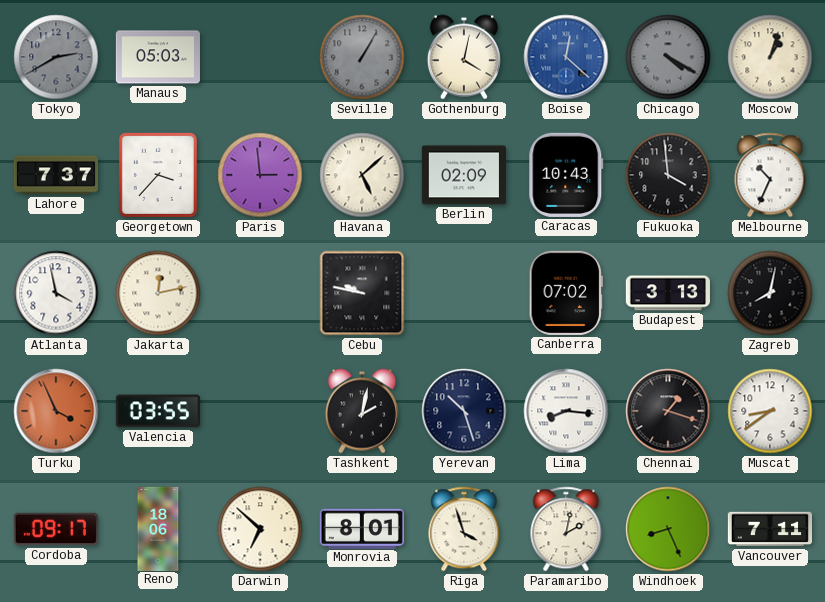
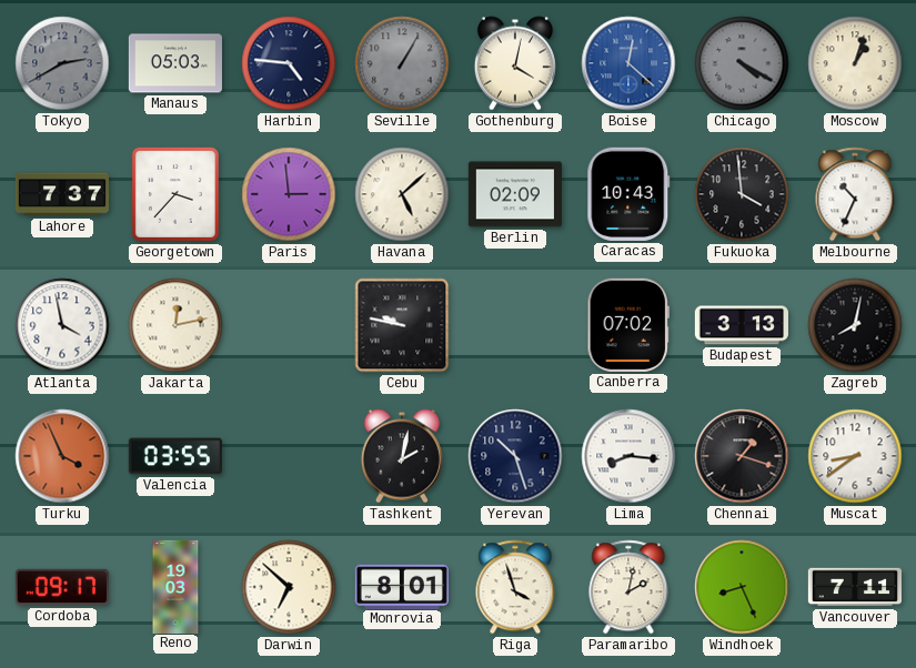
Harbin: none -> 4:46
Reno: 18:06 -> 19:03
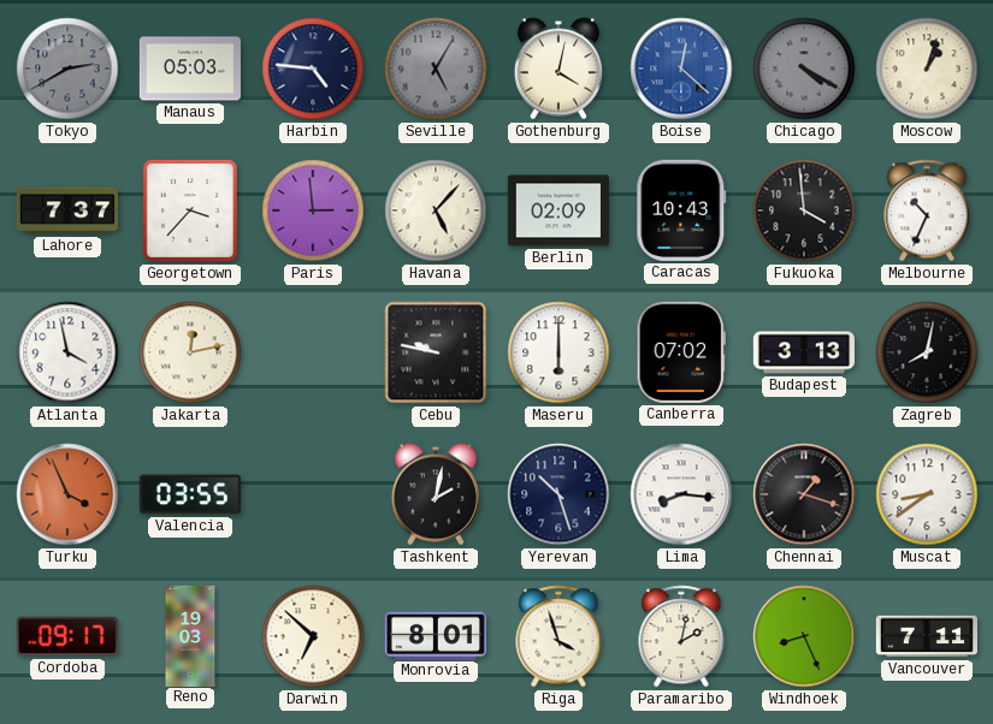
Seville: 1:05 -> 5:05
Havana: 5:08 -> 5:07
Maseru: none -> 6:00
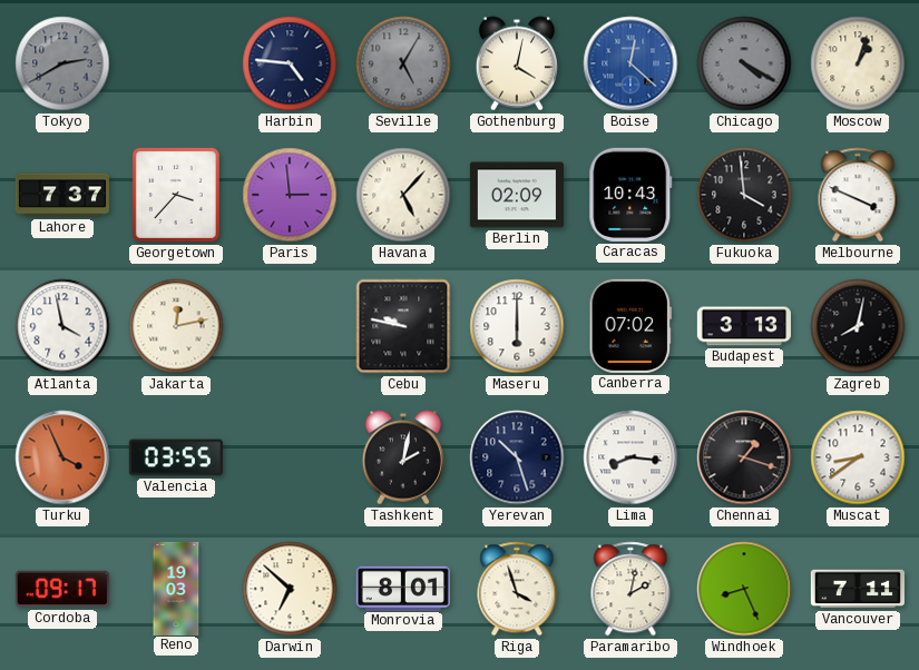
Manaus: 05:03 -> none
Melbourne: 10:34 -> 3:49
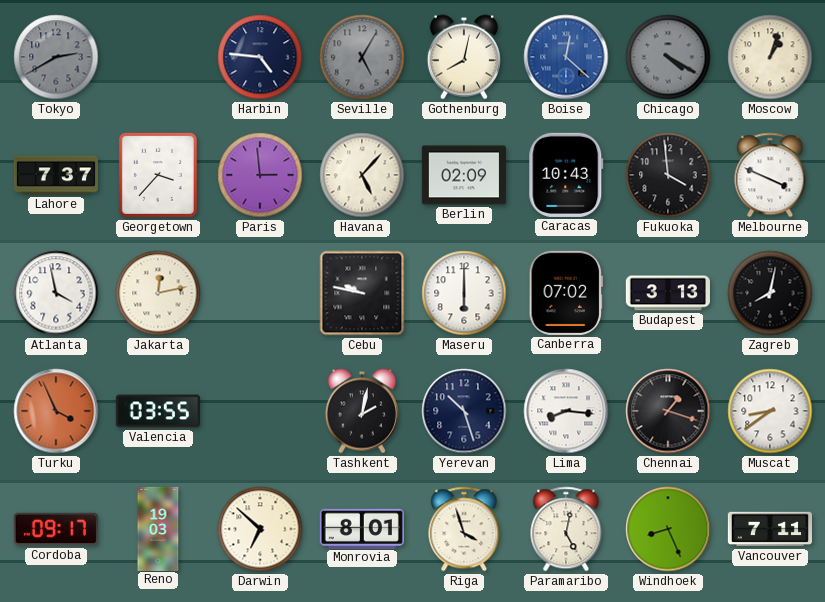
Gothenburg: 4:02 -> 8:02
Paramaribo: 2:02 -> 5:02
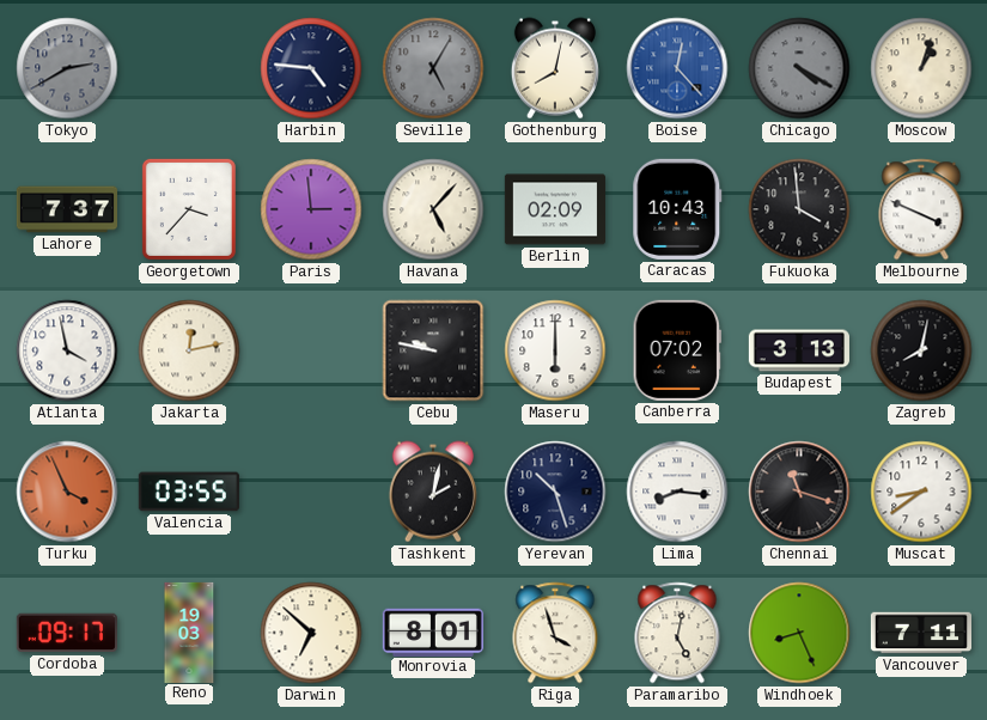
Boise: 12:22 -> 12:23
Chennai: 1:18 -> 11:18
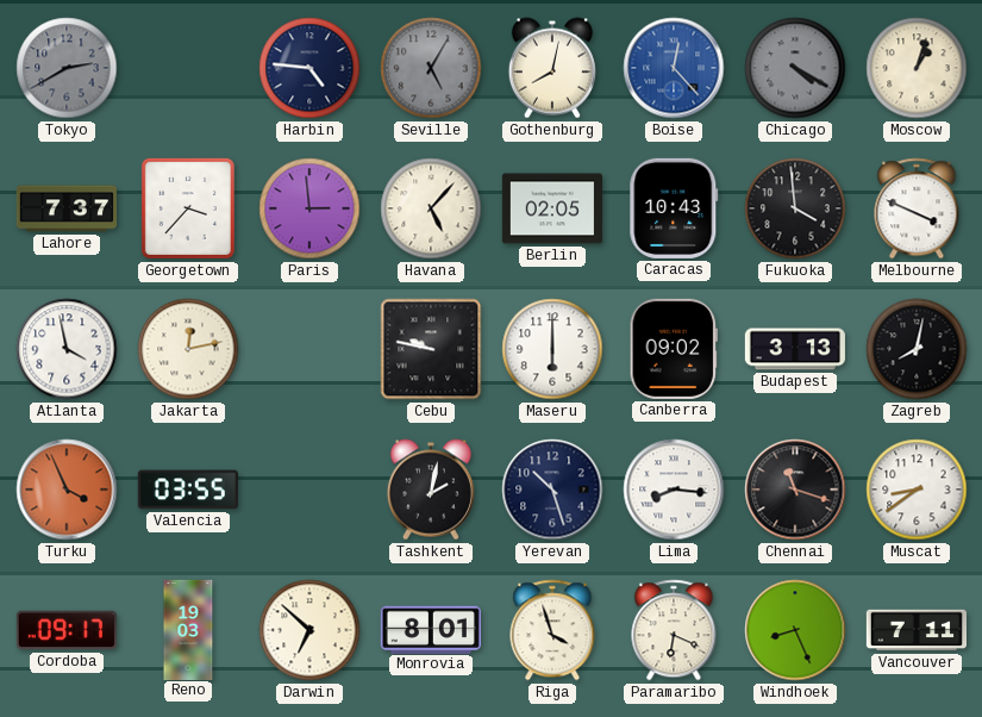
Berlin: 02:09 -> 02:05
Canberra: 07:02 -> 09:02
Paramaribo: 5:02 -> 6:19
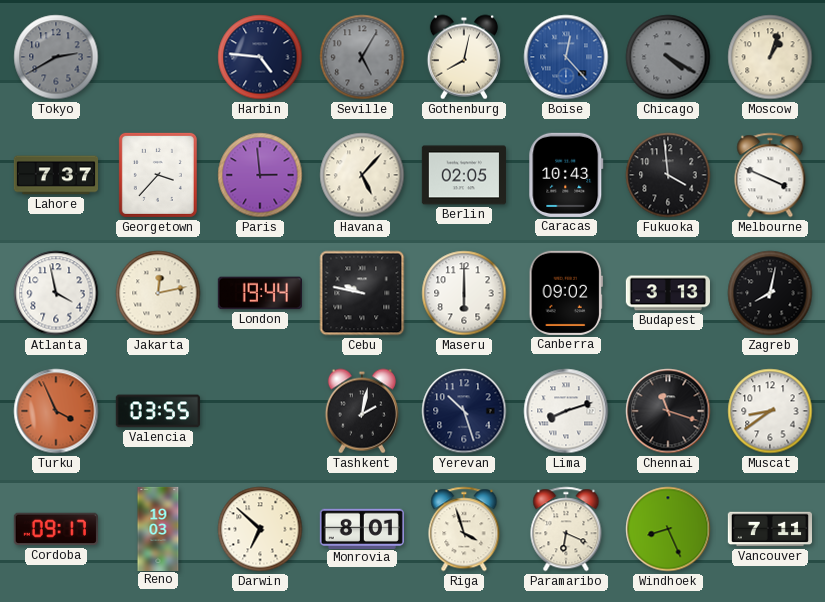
London: none -> 19:44
Lima: 8:16 -> 8:12
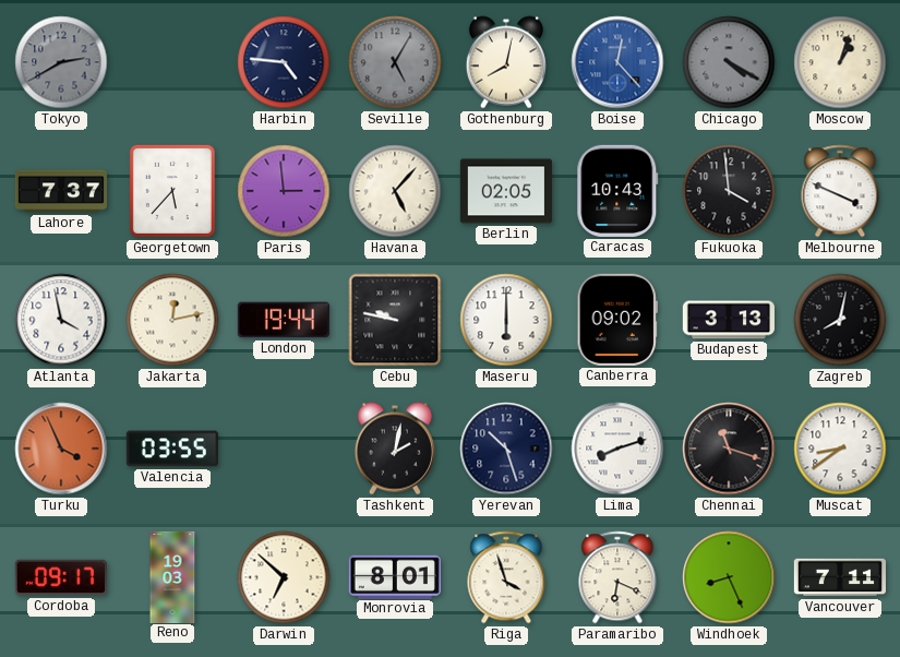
Georgetown: 3:37 -> 5:37
